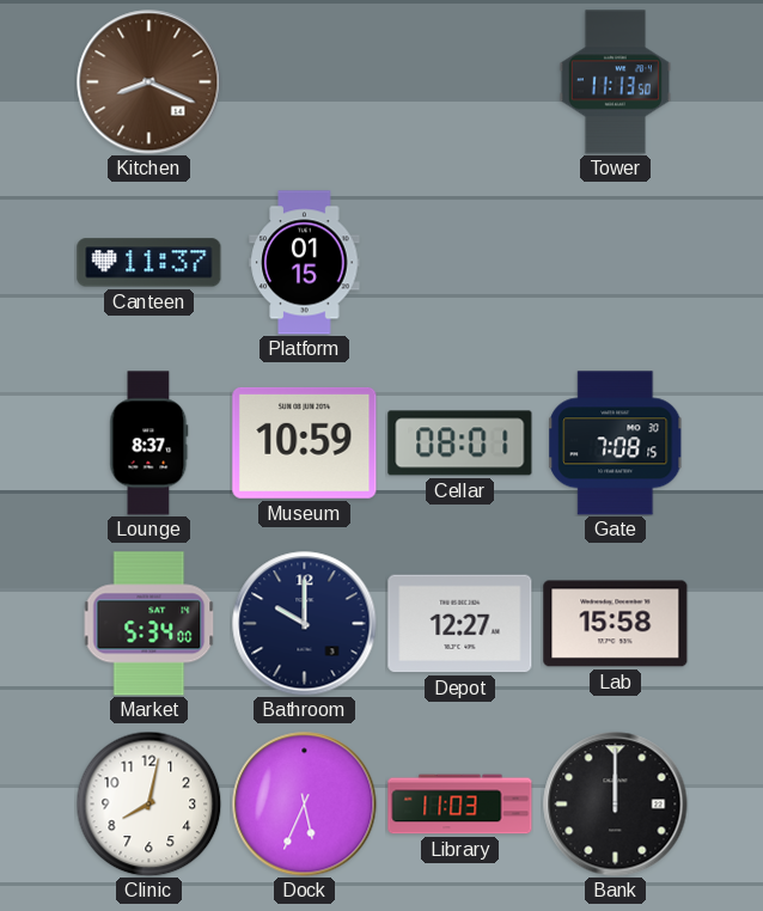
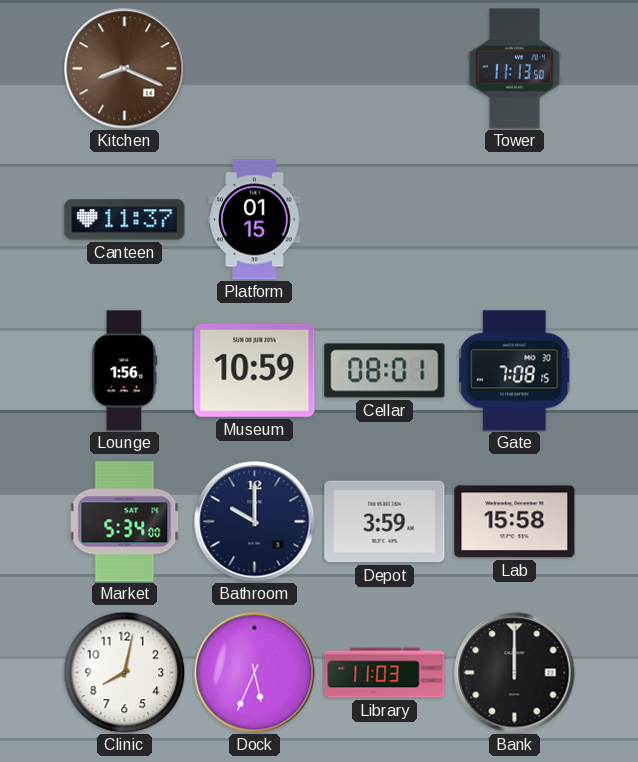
Lounge: 8:37 -> 1:56
Depot: 12:27 -> 3:59
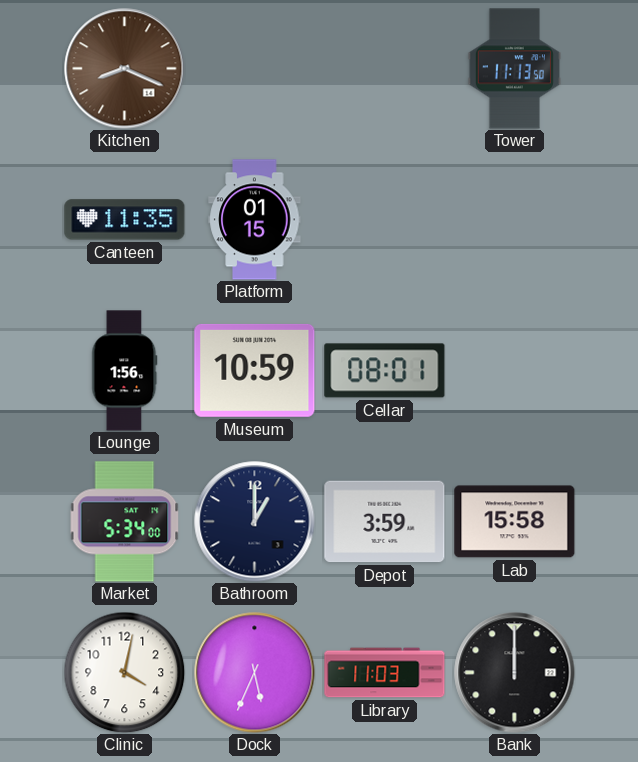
Canteen: 11:37 -> 11:35
Gate: 7:08 -> none
Bathroom: 10:00 -> 1:00
Clinic: 8:02 -> 4:02
